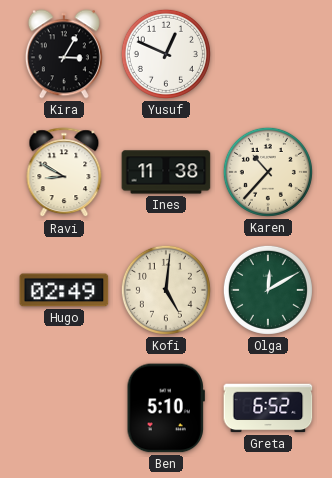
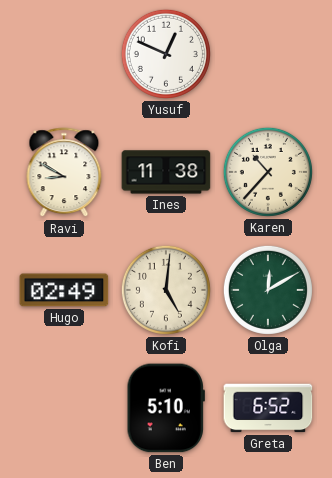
Kira: 3:05 -> none
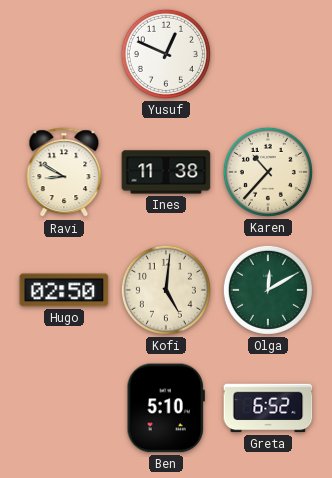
Hugo: 02:49 -> 02:50
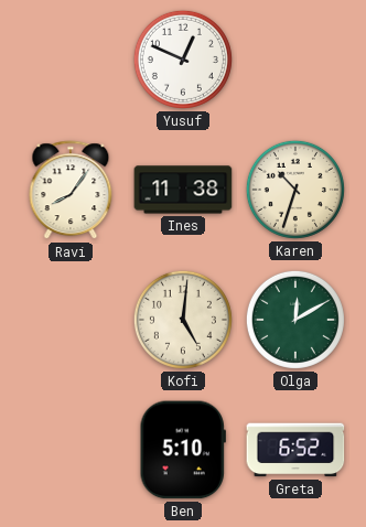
Ravi: 8:50 -> 8:06
Karen: 10:37 -> 10:33
Hugo: 02:50 -> none
